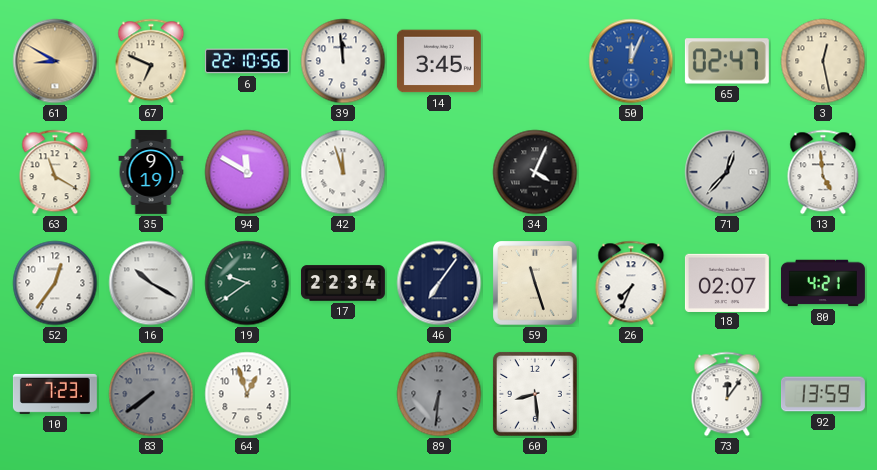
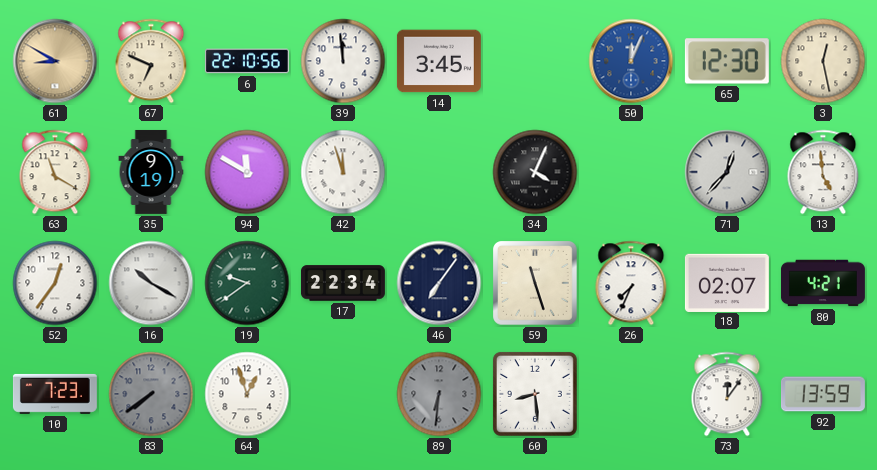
65: 02:47 -> 12:30
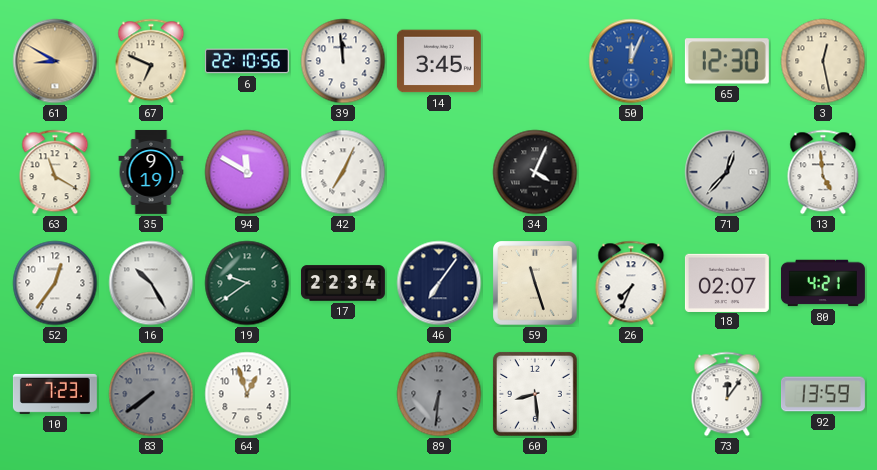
42: 11:57 -> 7:04
16: 10:20 -> 10:25
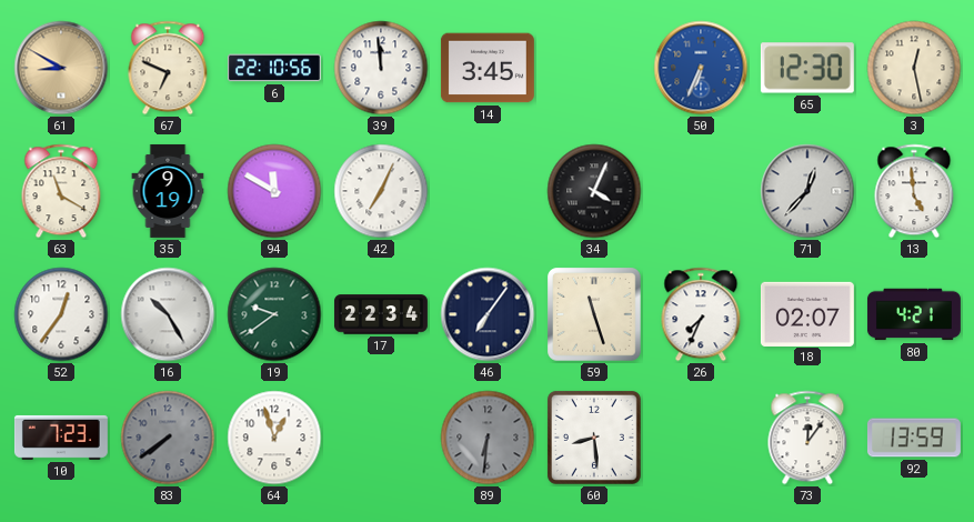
50: 12:04 -> 6:34
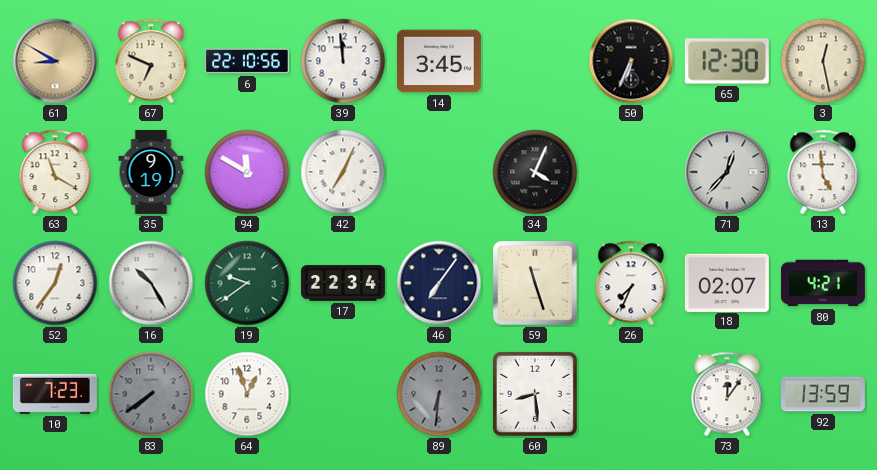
50 dial: blue -> black
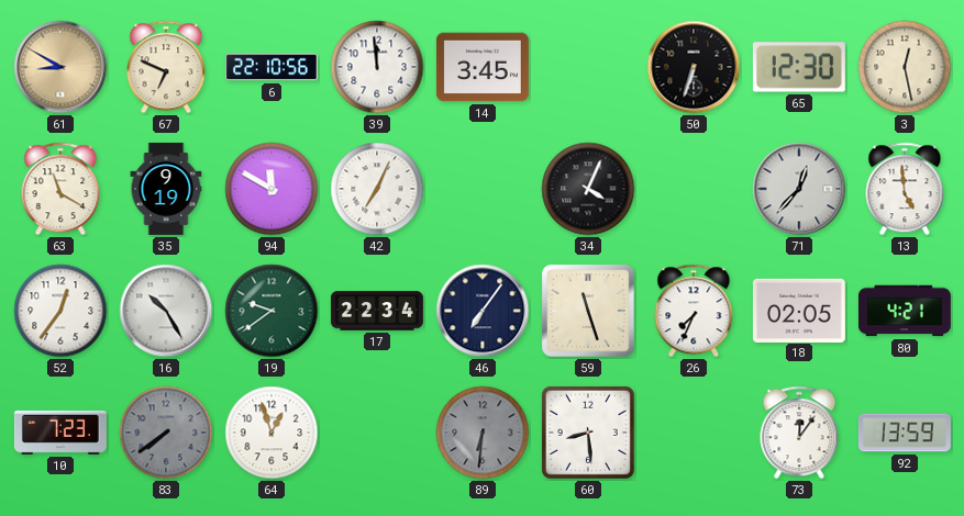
50: 6:34 -> 6:33
18: 02:07 -> 02:05
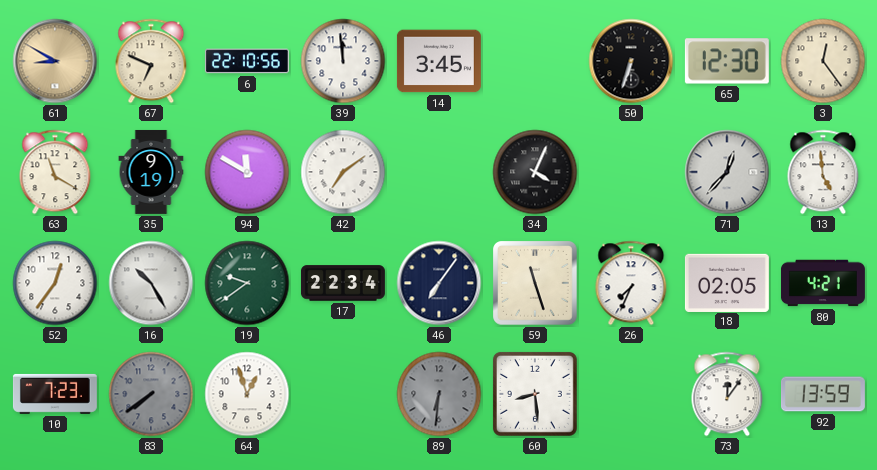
3: 12:28 -> 12:24
42: 7:04 -> 7:09
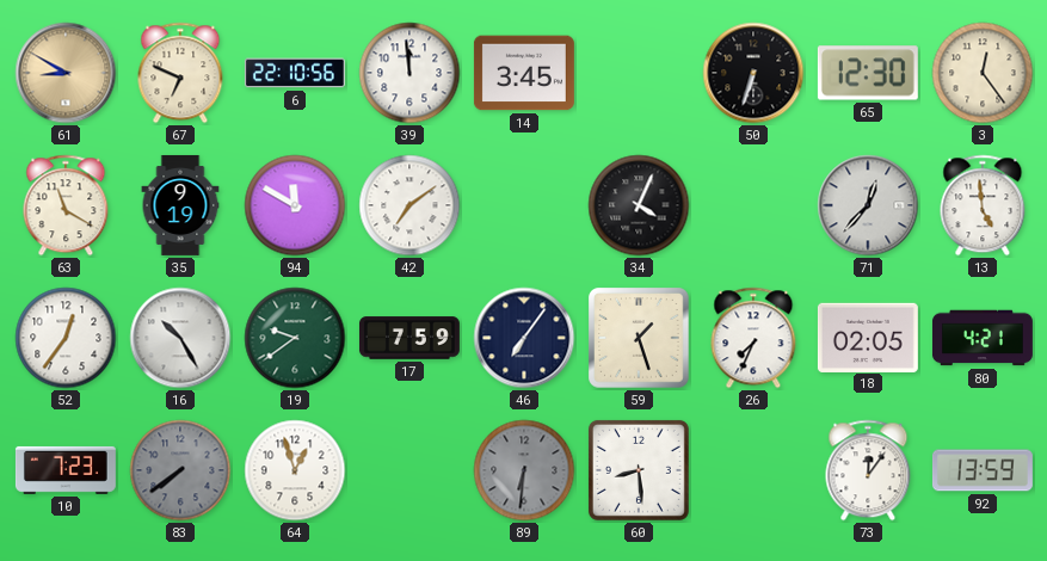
17: 22:34 -> 7:59
59: 11:27 -> 1:27
